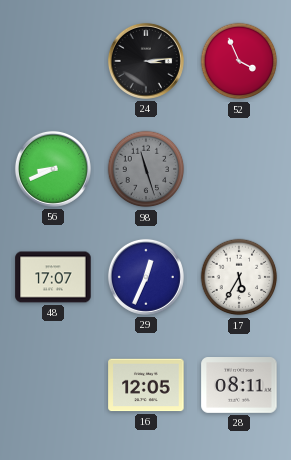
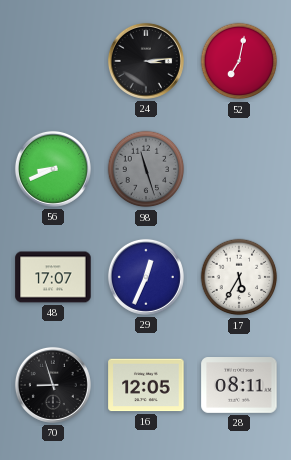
52: 3:56 -> 7:02
70: none -> 8:57
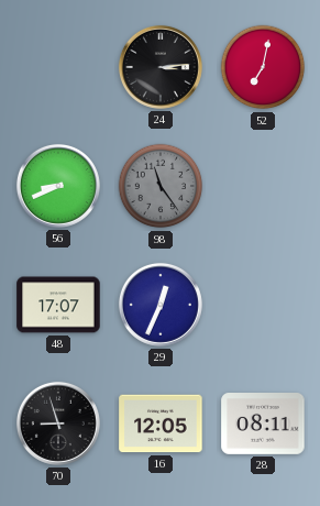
98: 11:27 -> 11:24
17: 5:35 -> none
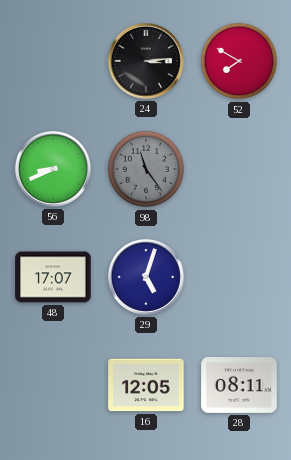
52: 7:02 -> 7:50
29: 12:34 -> 5:03
70: 8:57 -> none
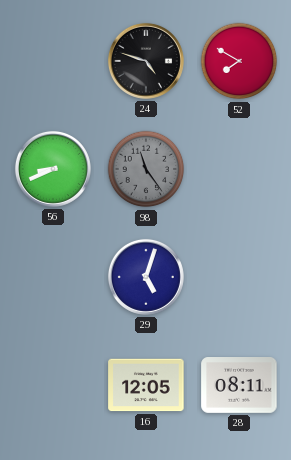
24: 3:14 -> 4:48
48: 17:07 -> none
